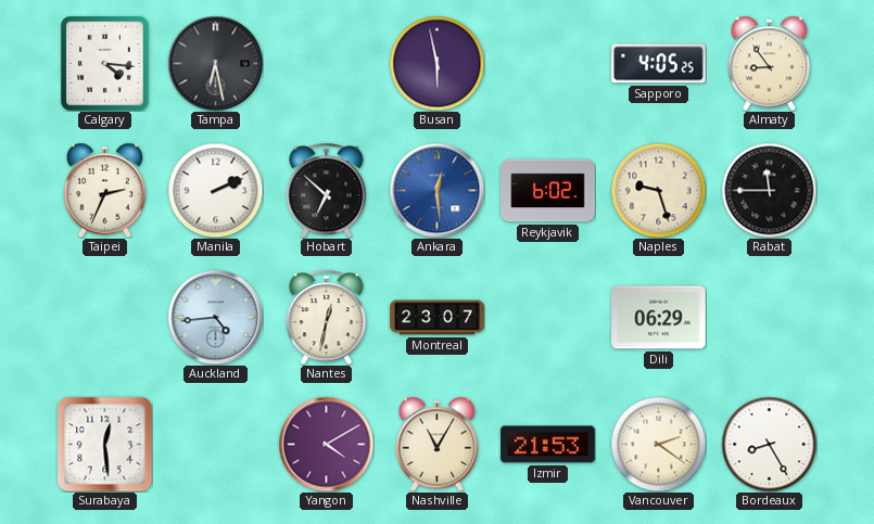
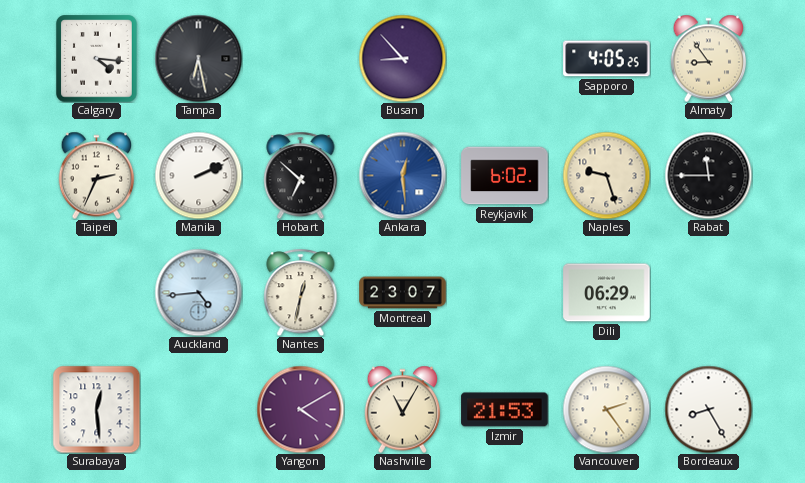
Busan: 5:58 -> 8:53
Vancouver: 2:21 -> 2:24
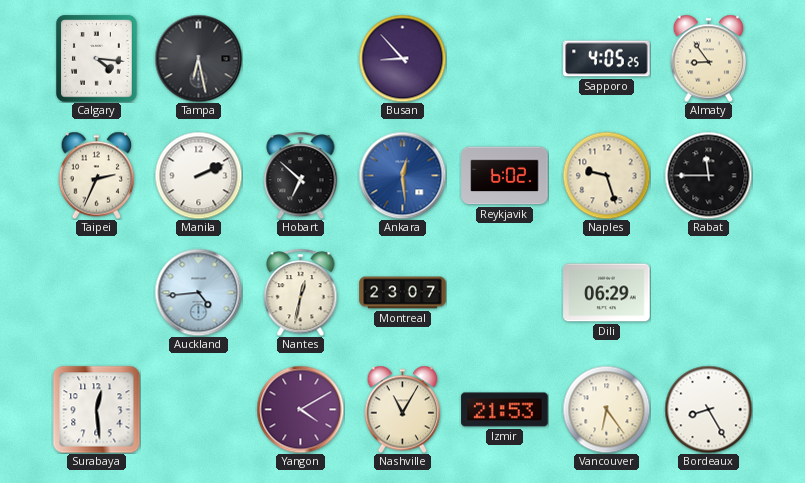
Vancouver: 2:24 -> 6:24
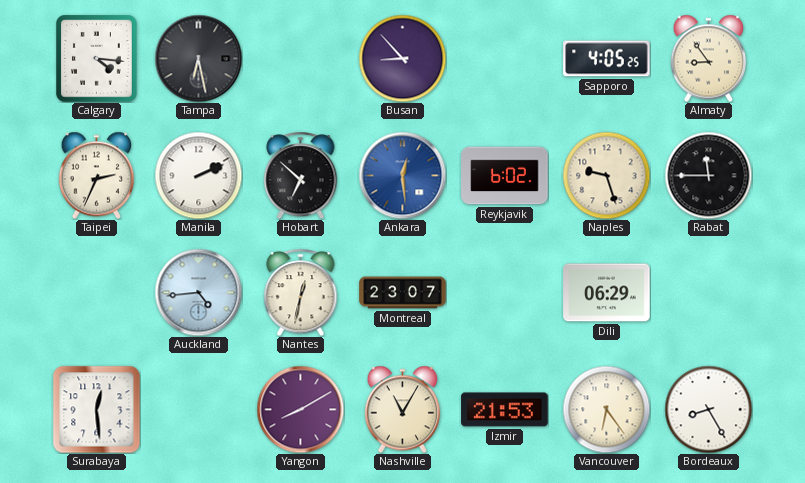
Yangon: 4:10 -> 8:10
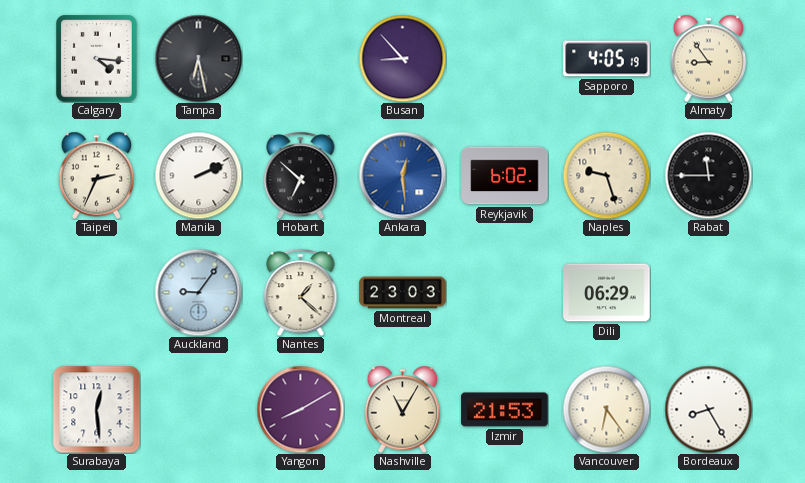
Sapporo: 4:05:25 -> 4:05:19
Auckland: 4:44 -> 9:06
Nantes: 12:32 -> 1:22
Montreal: 23:07 -> 23:03
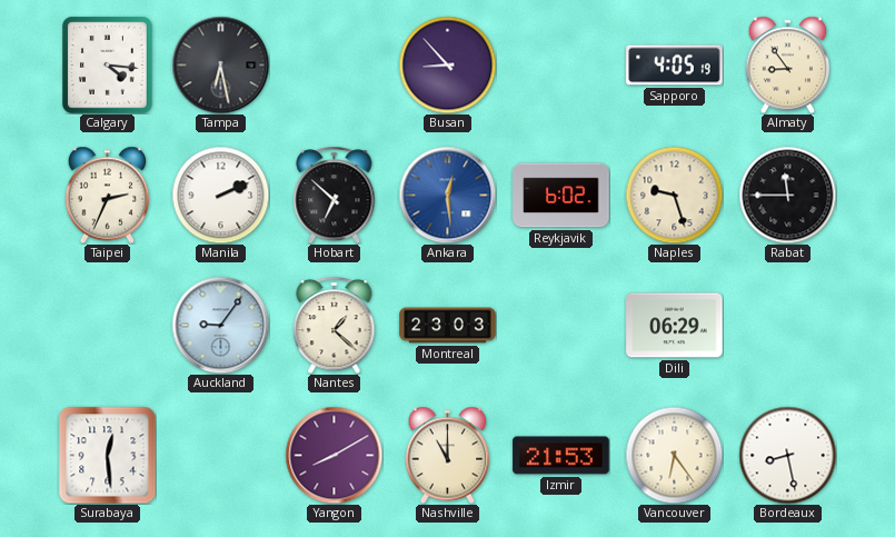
Nashville: 11:05 -> 11:00
Bordeaux: 8:25 -> 8:28
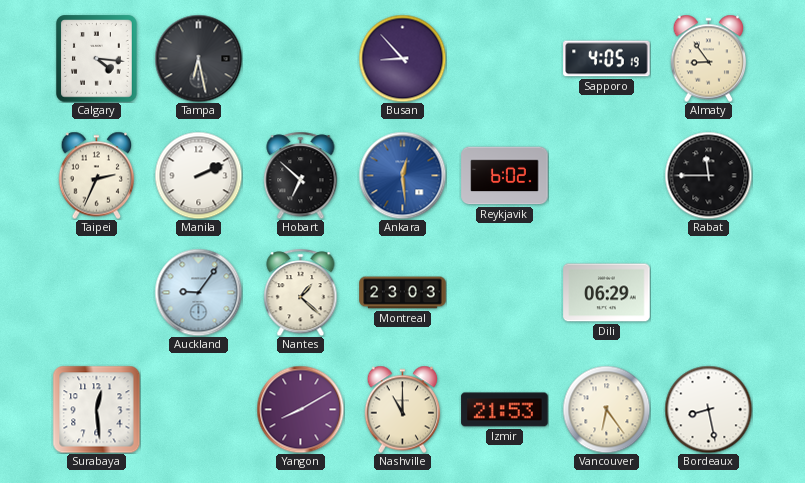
Naples: 9:27 -> none
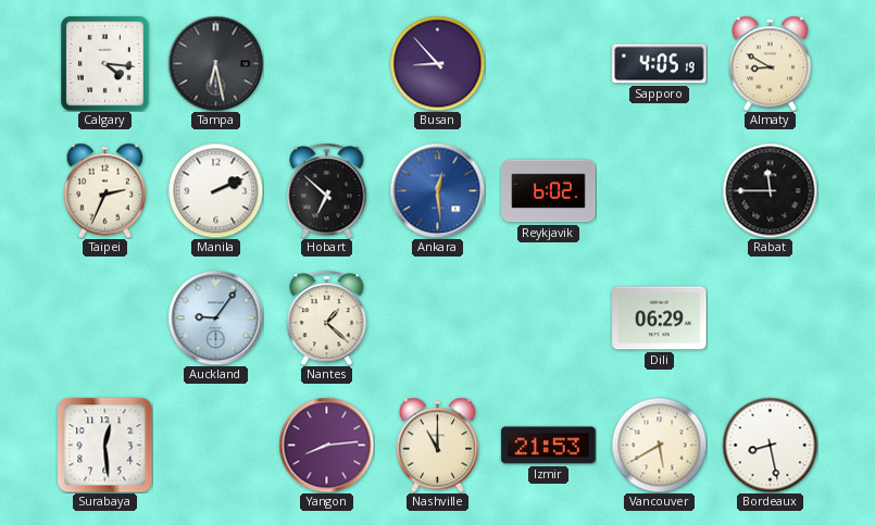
Almaty: 8:54 -> 8:50
Montreal: 23:03 -> none
Yangon: 8:10 -> 8:14
Vancouver: 6:24 -> 5:40
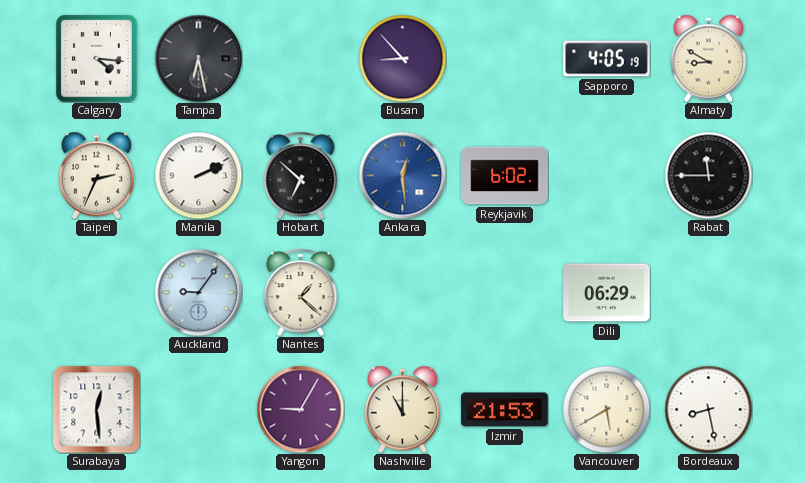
Yangon: 8:14 -> 9:05
